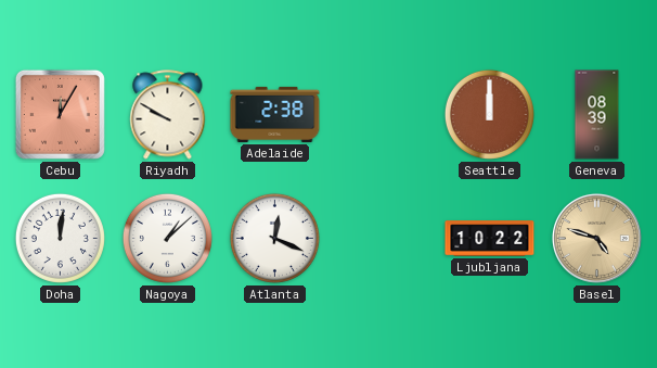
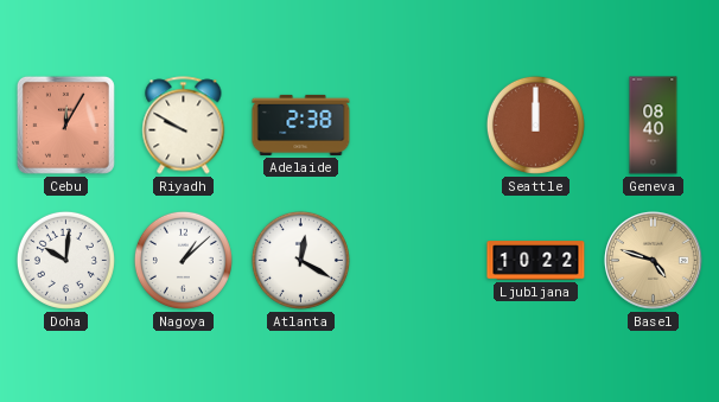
Geneva: 08:39 -> 08:40
Doha: 12:01 -> 10:01
Atlanta: 12:19 -> 12:20
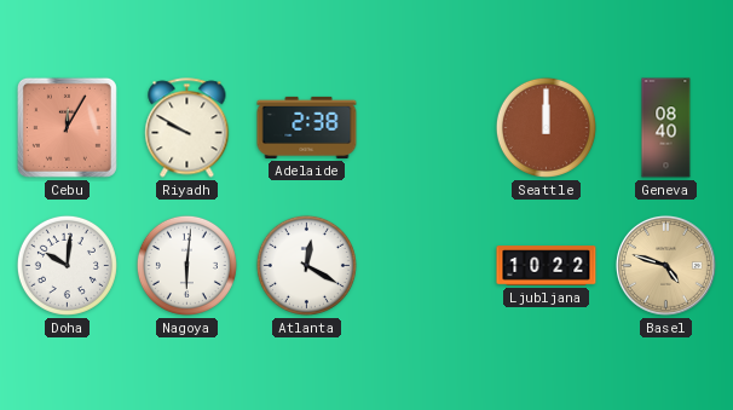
Nagoya: 1:08 -> 6:01
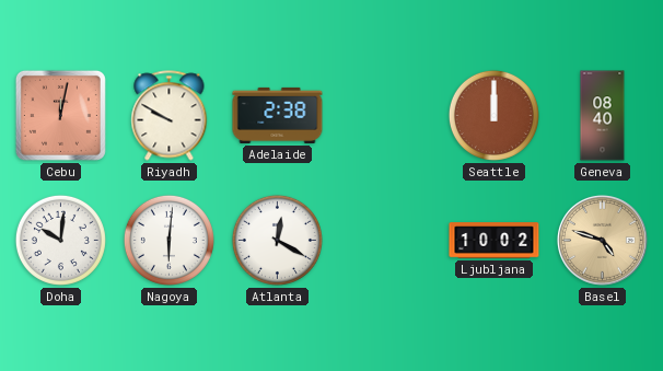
Cebu: 12:05 -> 12:02
Ljubljana: 10:22 -> 10:02
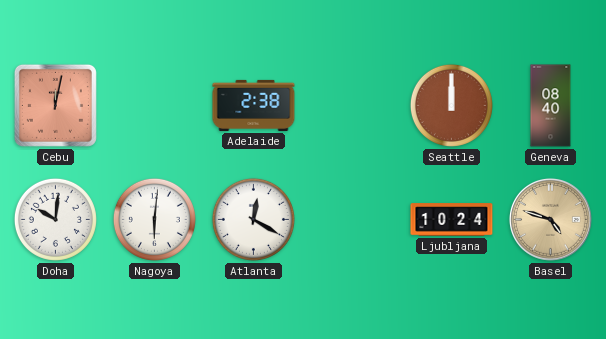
Riyadh: 9:50 -> none
Ljubljana: 10:02 -> 10:24
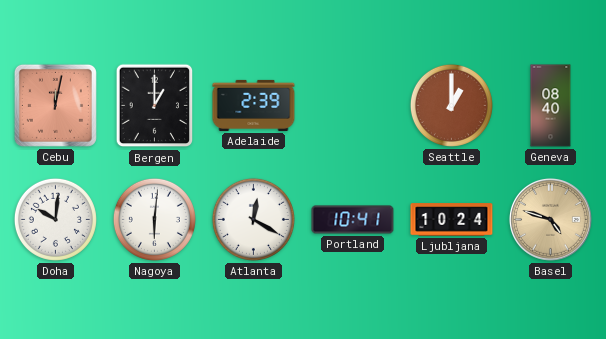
Bergen: none -> 1:00
Adelaide: 2:38 -> 2:39
Seattle: 12:00 -> 1:00
Portland: none -> 10:41
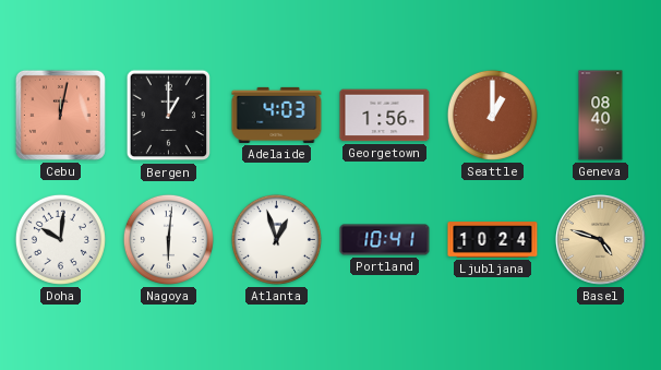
Adelaide: 2:39 -> 4:03
Georgetown: none -> 1:56
Atlanta: 12:20 -> 12:57
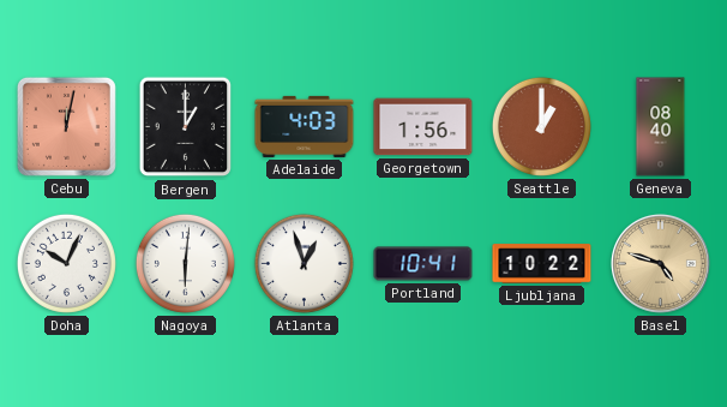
Doha: 10:01 -> 10:04
Ljubljana: 10:24 -> 10:22
